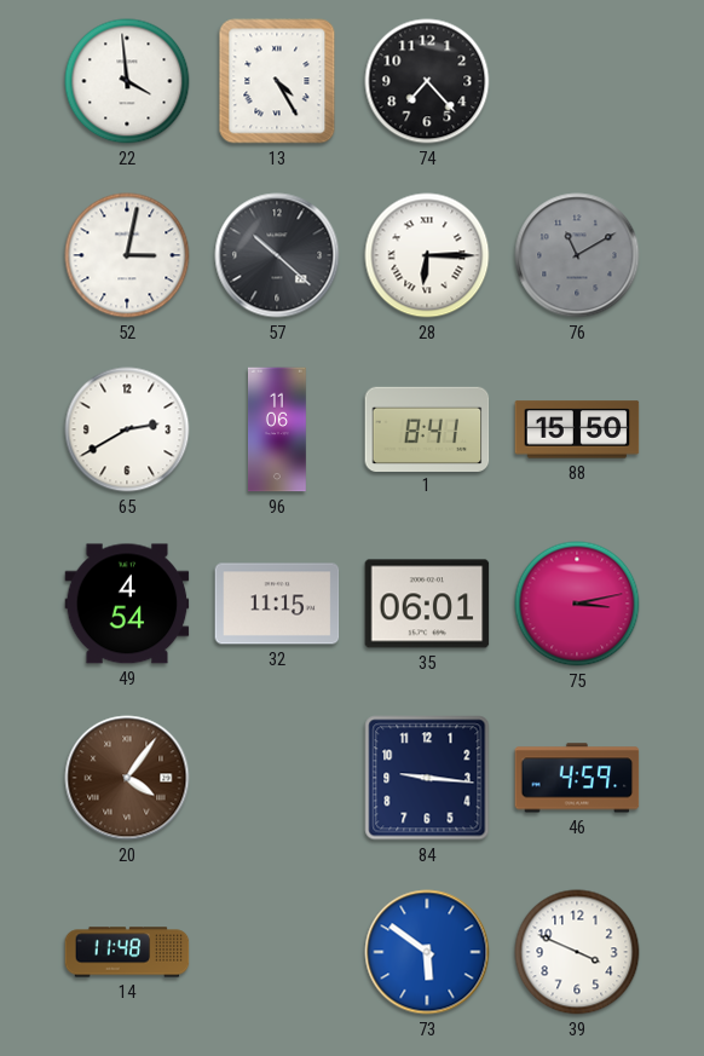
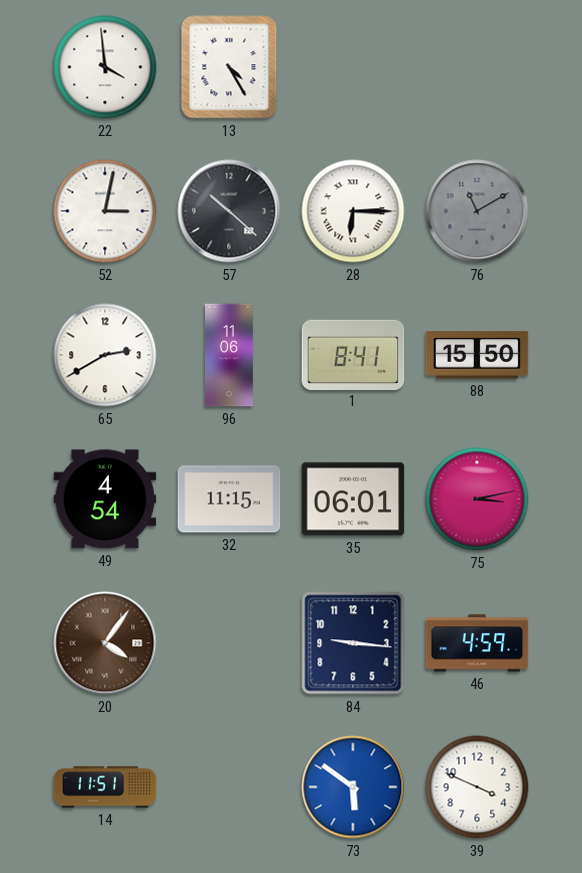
74: 7:23 -> none
14: 11:48 -> 11:51
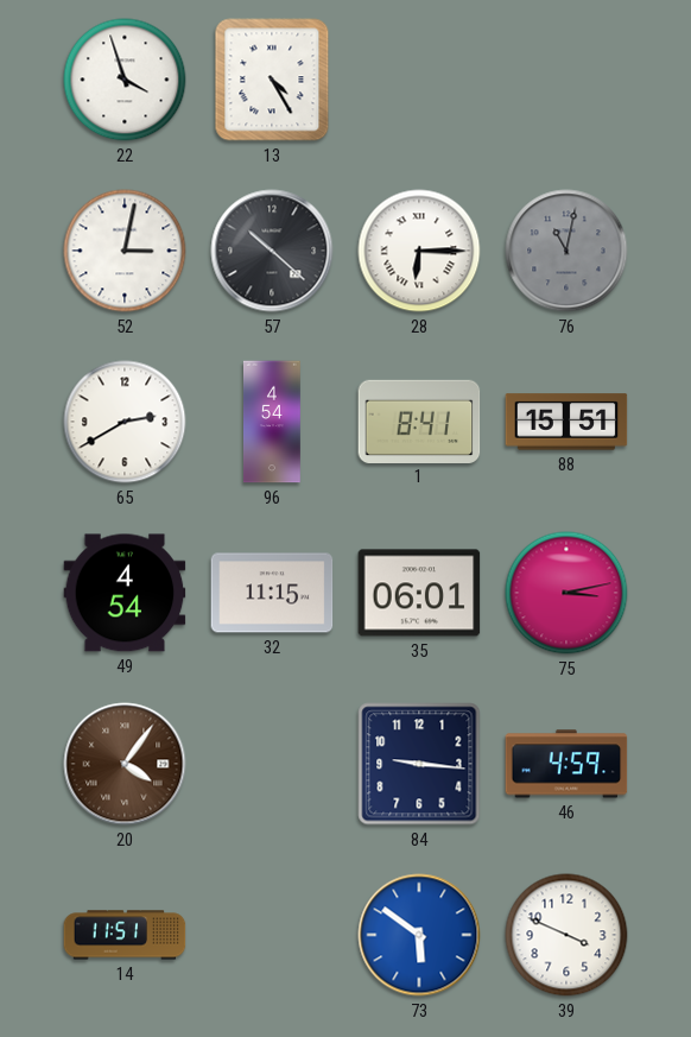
22: 3:59 -> 3:57
76: 11:10 -> 11:02
96: 11:06 -> 4:54
88: 15:50 -> 15:51
